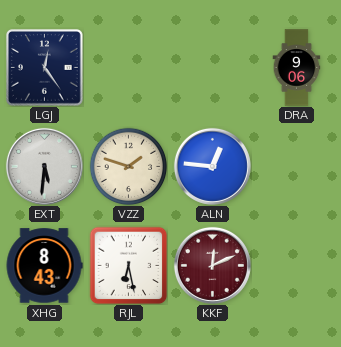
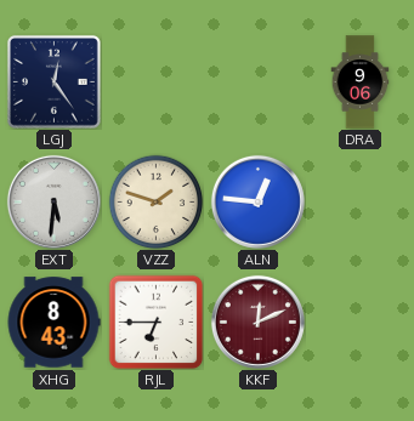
RJL: 6:28 -> 6:45
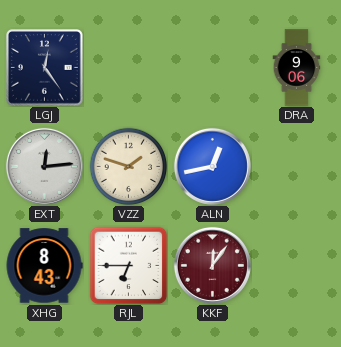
EXT: 5:31 -> 12:14
ALN: 12:46 -> 12:43
KKF: 12:11 -> 12:06
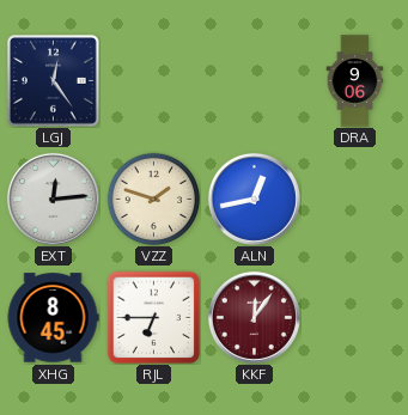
XHG: 8:43 -> 8:45
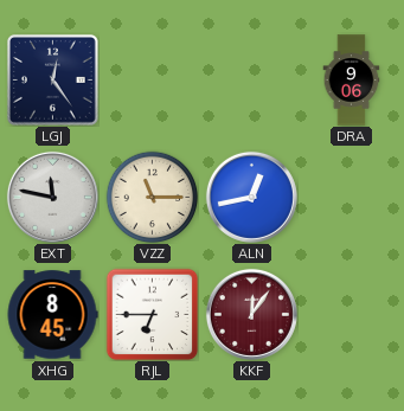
EXT: 12:14 -> 11:47
VZZ: 1:48 -> 11:15
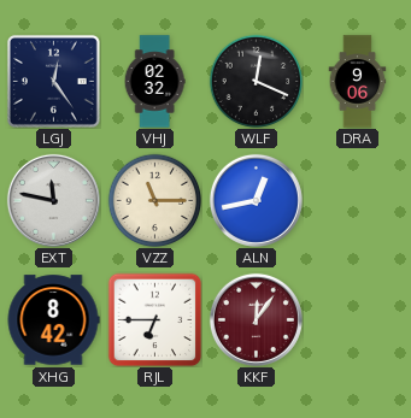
VHJ: none -> 02:32
WLF: none -> 12:19
XHG: 8:45 -> 8:42
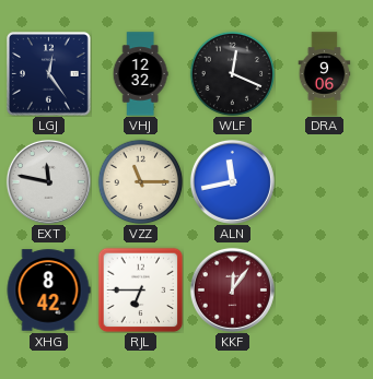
VHJ: 02:32 -> 12:32
ALN: 12:43 -> 11:43
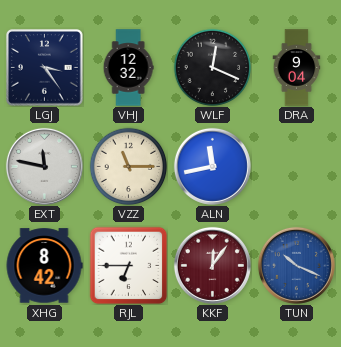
LGJ: 12:24 -> 3:24
DRA: 9:06 -> 9:04
TUN: none -> 10:19
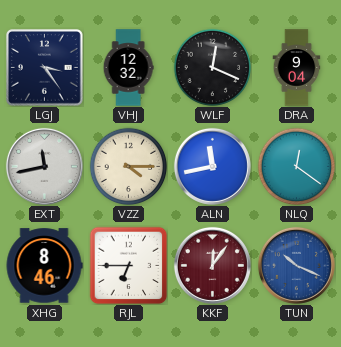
EXT: 11:47 -> 11:43
VZZ: 11:15 -> 4:15
NLQ: none -> 12:21
XHG: 8:42 -> 8:46
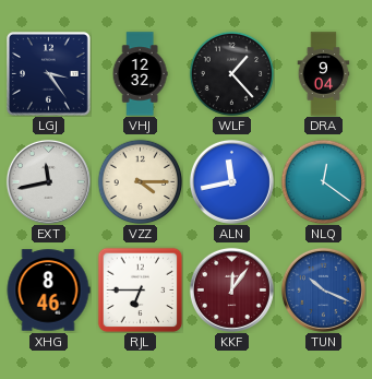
WLF: 12:19 -> 1:23
